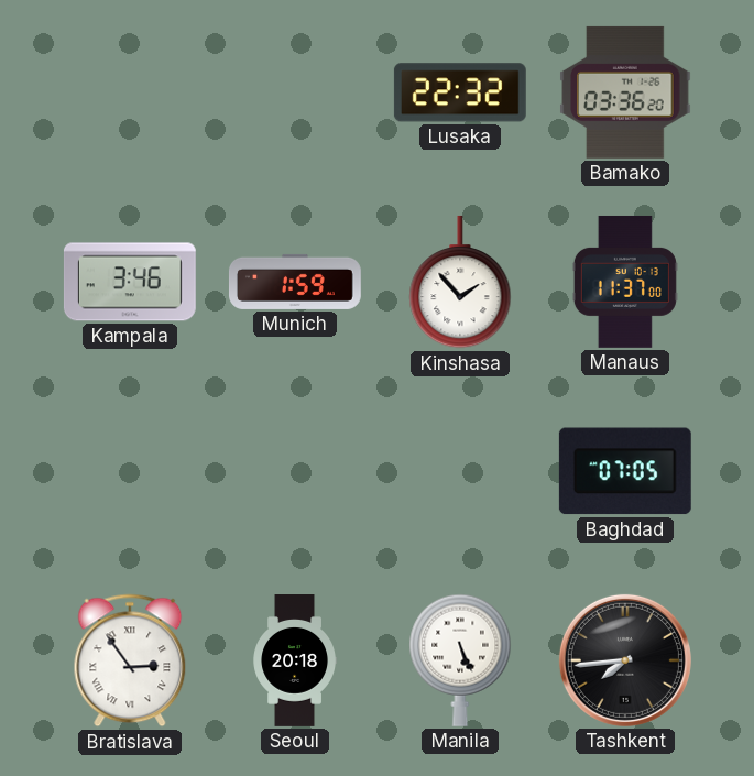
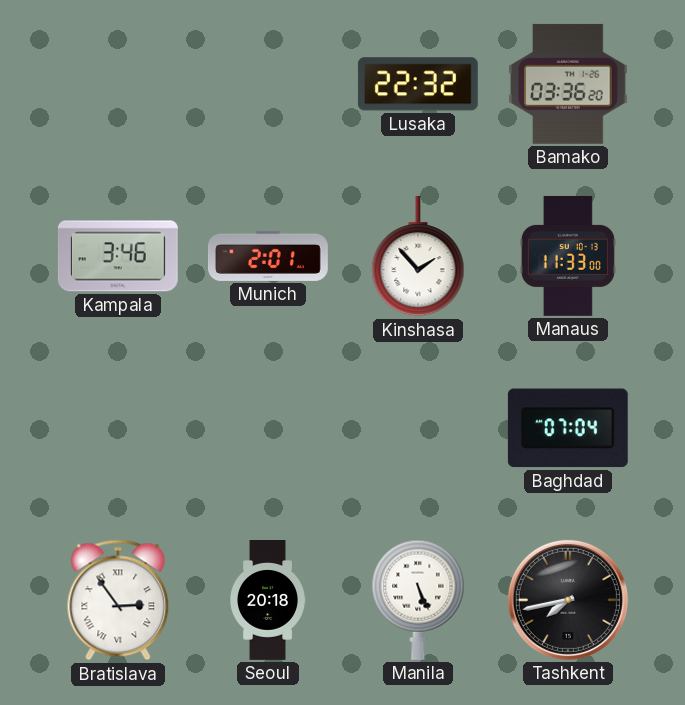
Munich: 1:59 -> 2:01
Manaus: 11:37 -> 11:33
Baghdad: 07:05 -> 07:04
Tashkent: 7:44 -> 7:43
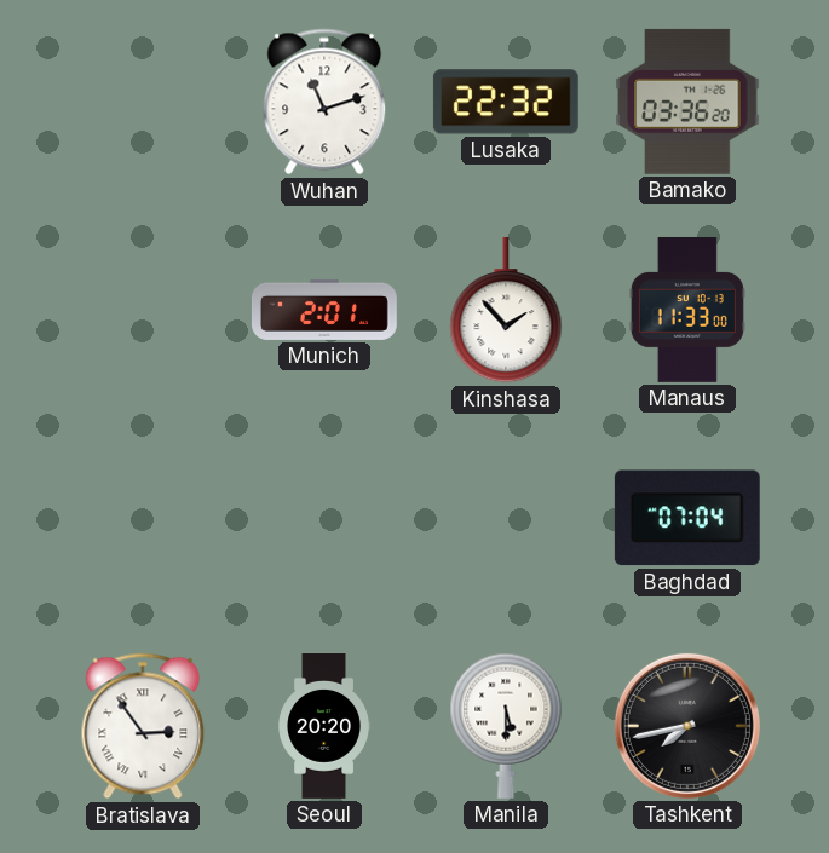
Wuhan: none -> 11:12
Kampala: 3:46 -> none
Seoul: 20:18 -> 20:20
Manila: 5:26 -> 5:30
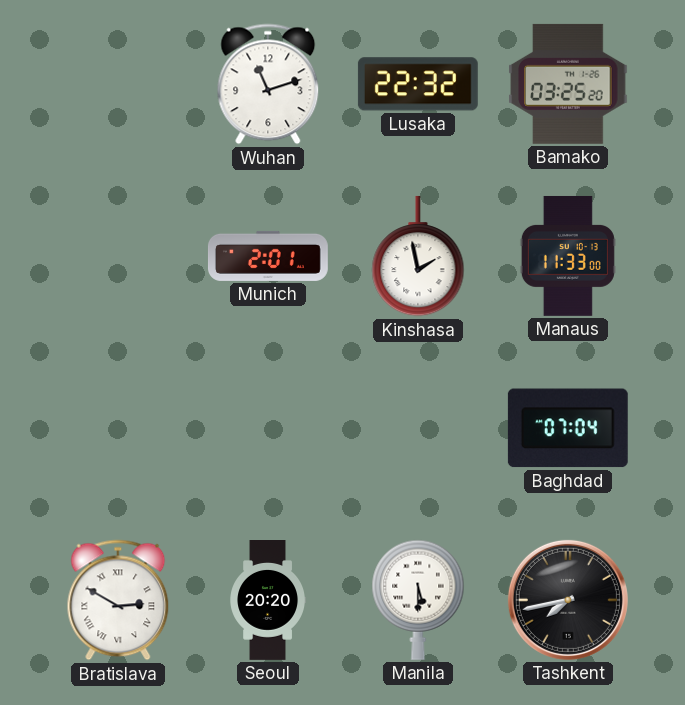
Bamako: 03:36 -> 03:25
Kinshasa: 1:53 -> 1:58
Bratislava: 2:54 -> 2:50
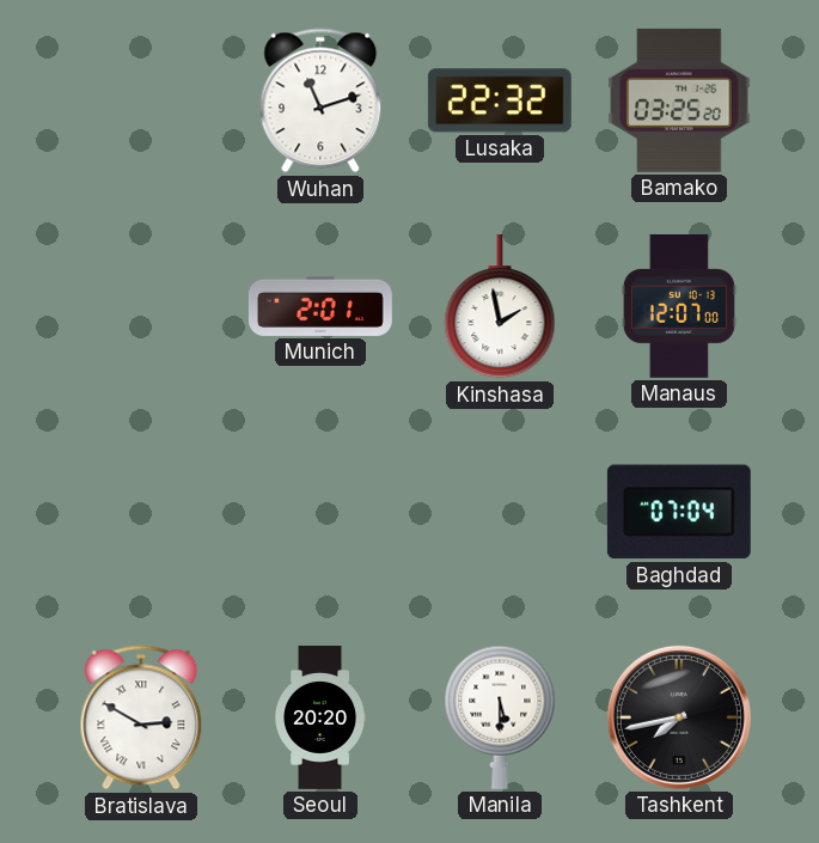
Manaus: 11:33 -> 12:07
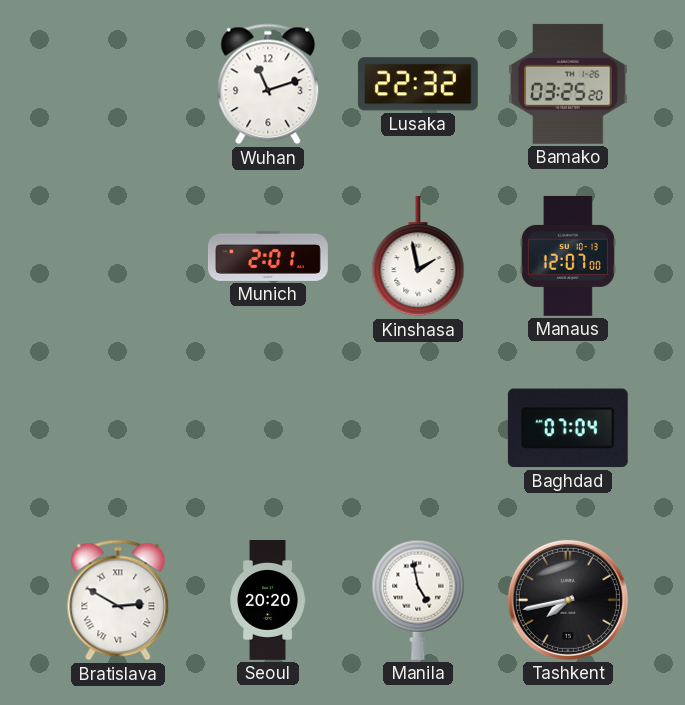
Manila: 5:30 -> 4:58
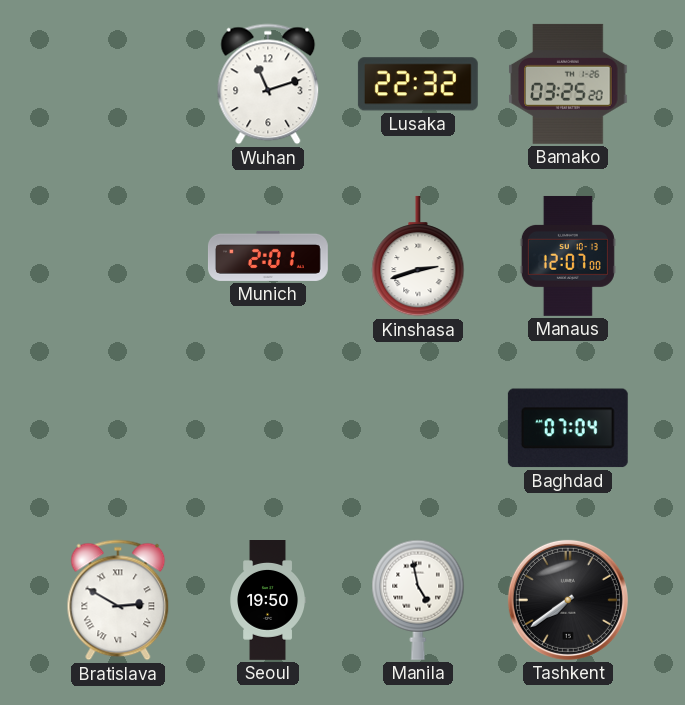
Kinshasa: 1:58 -> 2:42
Seoul: 20:20 -> 19:50
Tashkent: 7:43 -> 7:39
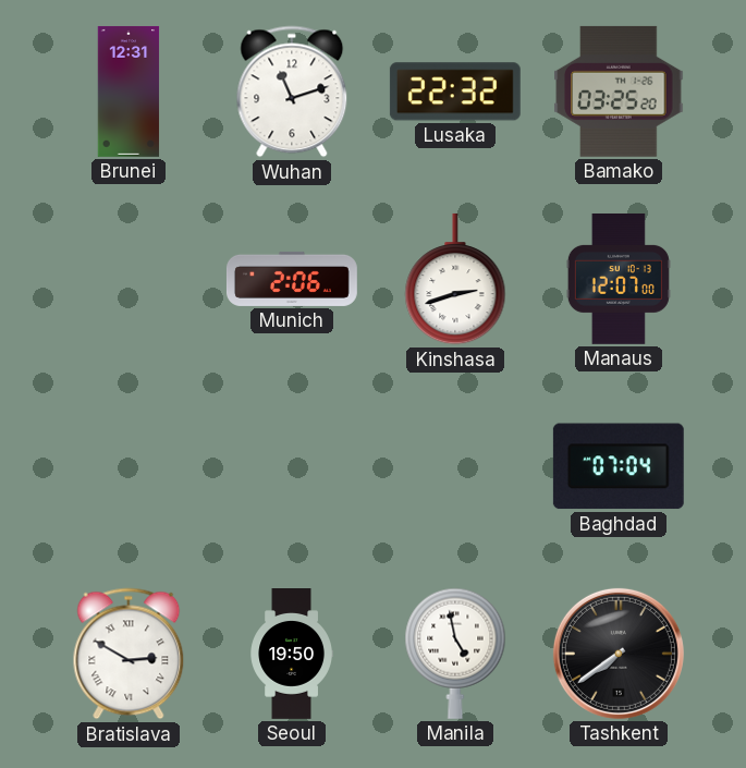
Brunei: none -> 12:31
Munich: 2:01 -> 2:06
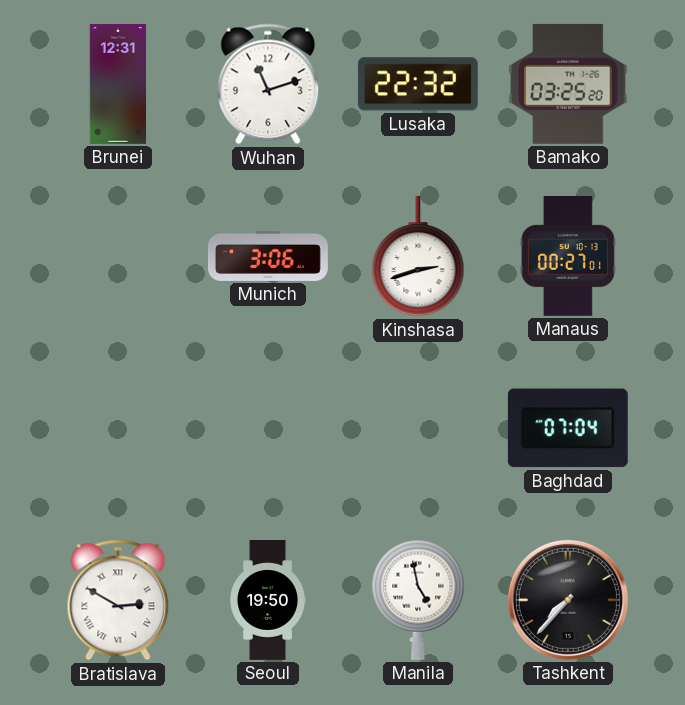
Munich: 2:06 -> 3:06
Manaus: 12:07 -> 00:27
Tashkent: 7:39 -> 7:37
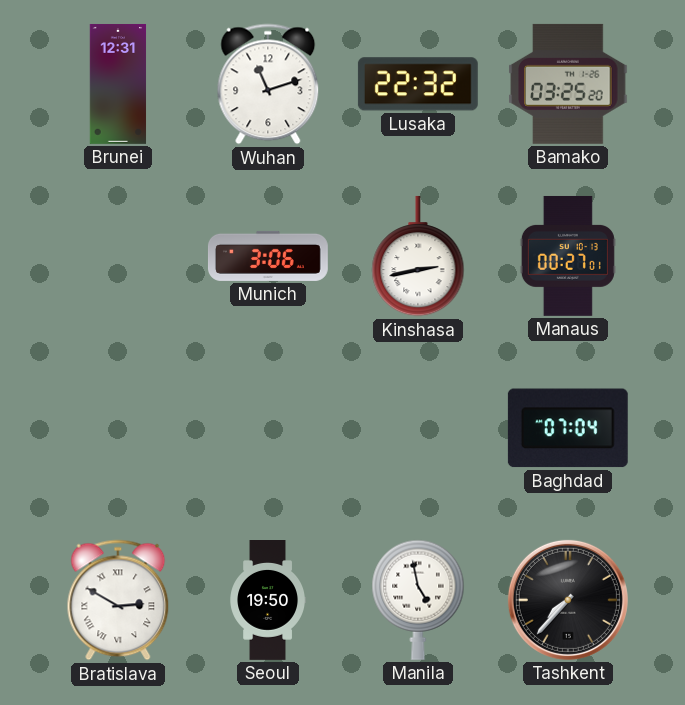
Kinshasa: 2:42 -> 2:43
